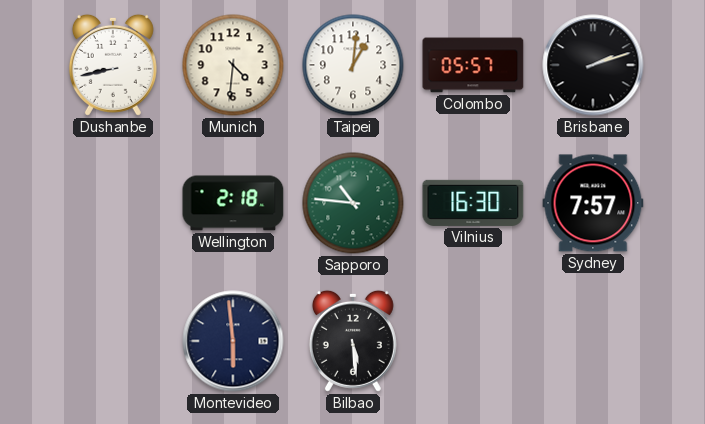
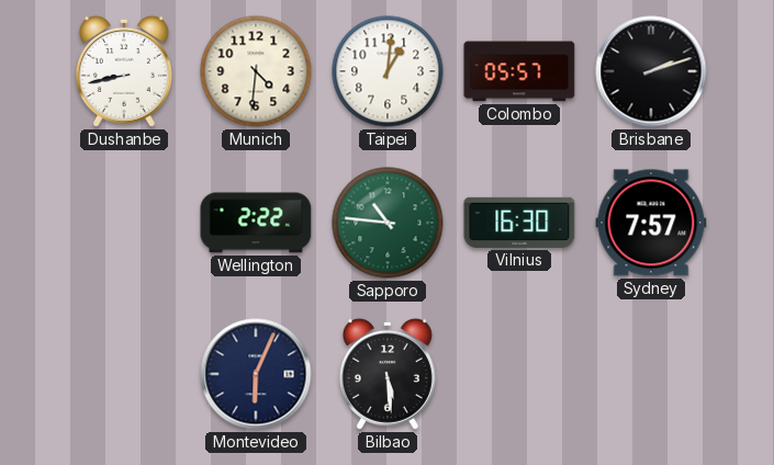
Wellington: 2:18 -> 2:22
Montevideo: 5:59 -> 6:04
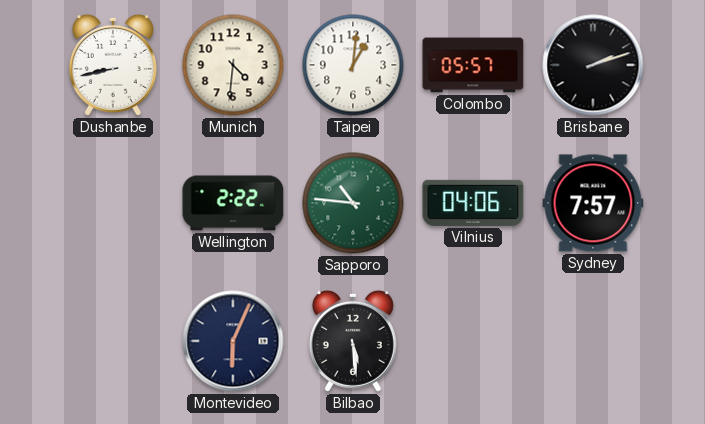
Vilnius: 16:30 -> 04:06
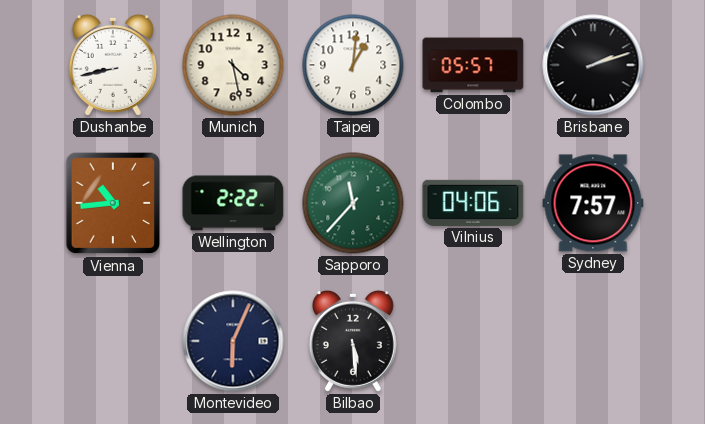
Munich: 4:31 -> 4:28
Vienna: none -> 10:44
Sapporo: 10:46 -> 11:37
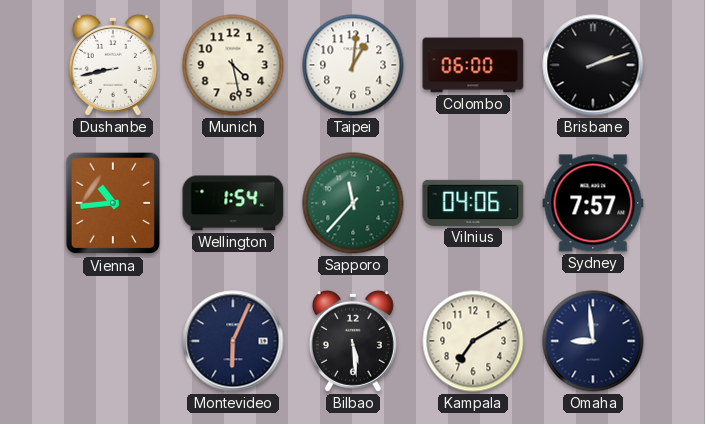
Colombo: 05:57 -> 06:00
Wellington: 2:22 -> 1:54
Kampala: none -> 7:10
Omaha: none -> 8:59
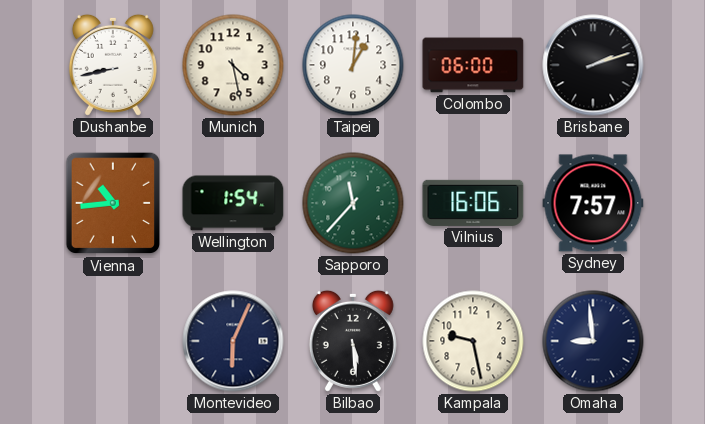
Vilnius: 04:06 -> 16:06
Kampala: 7:10 -> 9:28
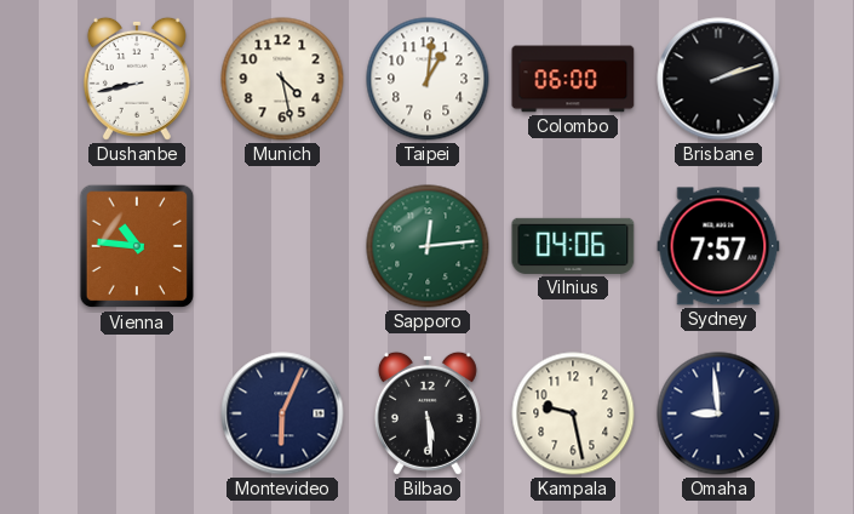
Vienna: 10:44 -> 10:46
Wellington: 1:54 -> none
Sapporo: 11:37 -> 12:14
Vilnius: 16:06 -> 04:06
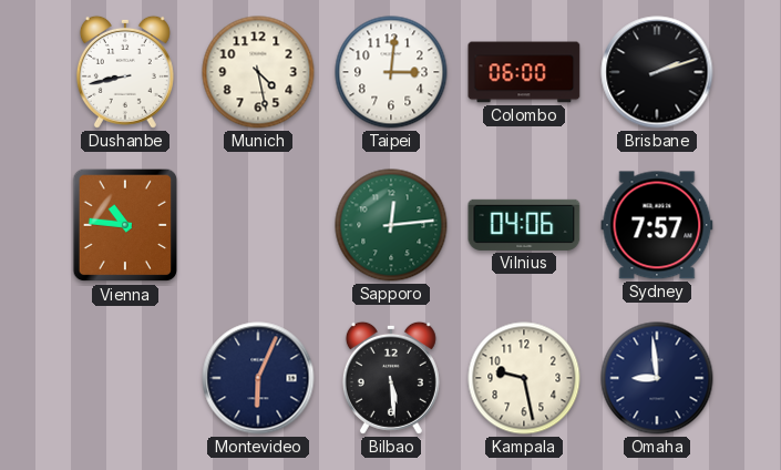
Taipei: 1:01 -> 3:01
